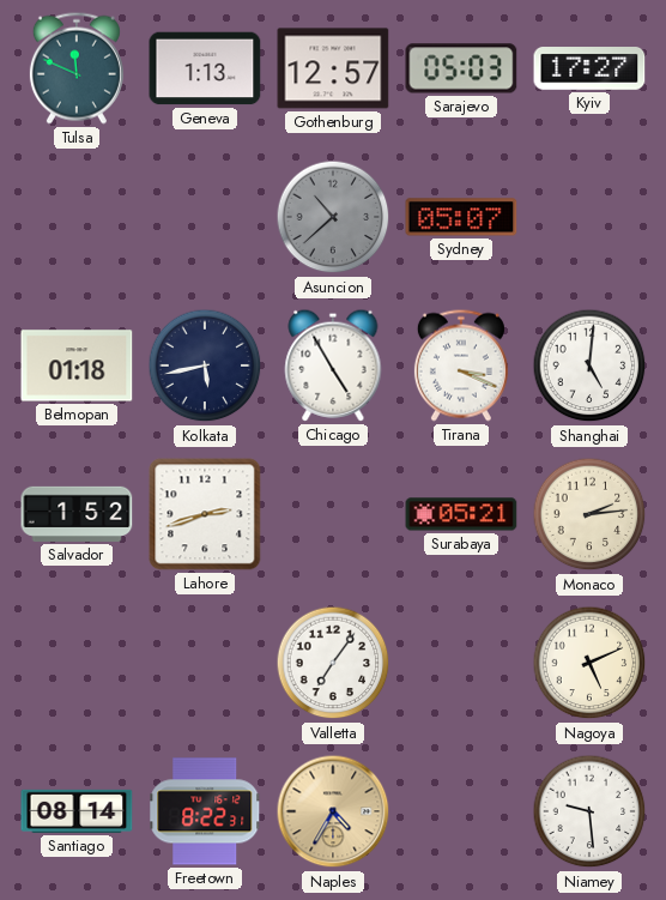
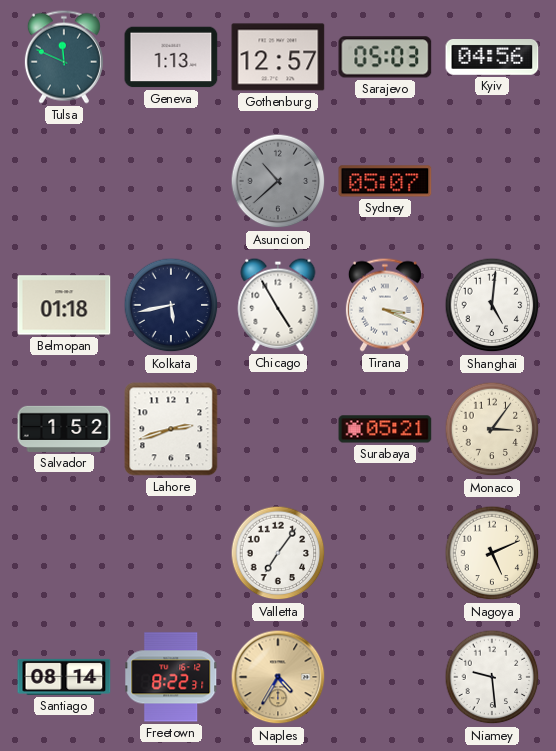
Kyiv: 17:27 -> 04:56
Monaco: 2:14 -> 3:06
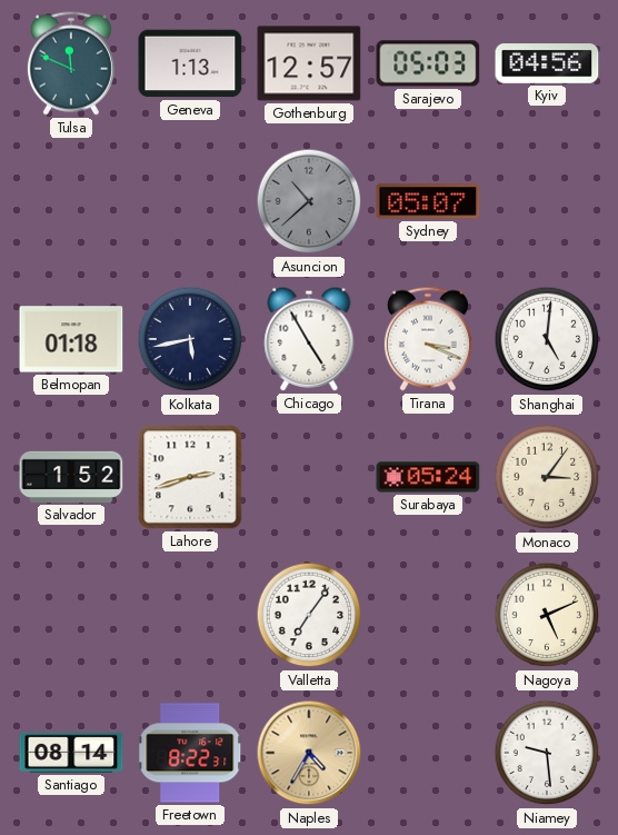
Surabaya: 05:21 -> 05:24
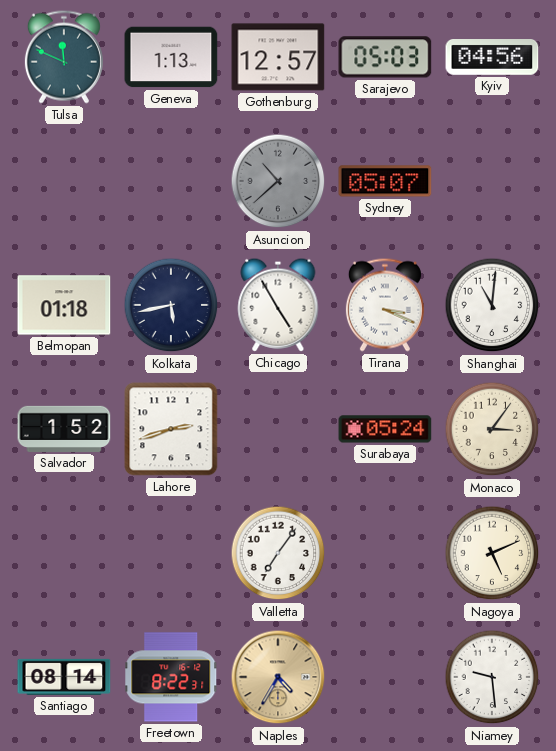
Shanghai: 5:01 -> 11:01
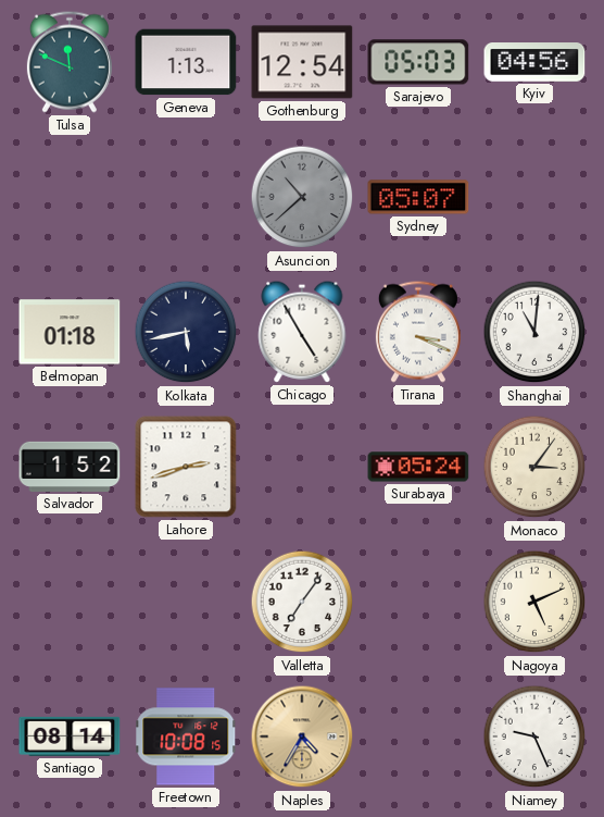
Gothenburg: 12:57 -> 12:54
Freetown: 8:22 -> 10:08
Niamey: 9:29 -> 9:26
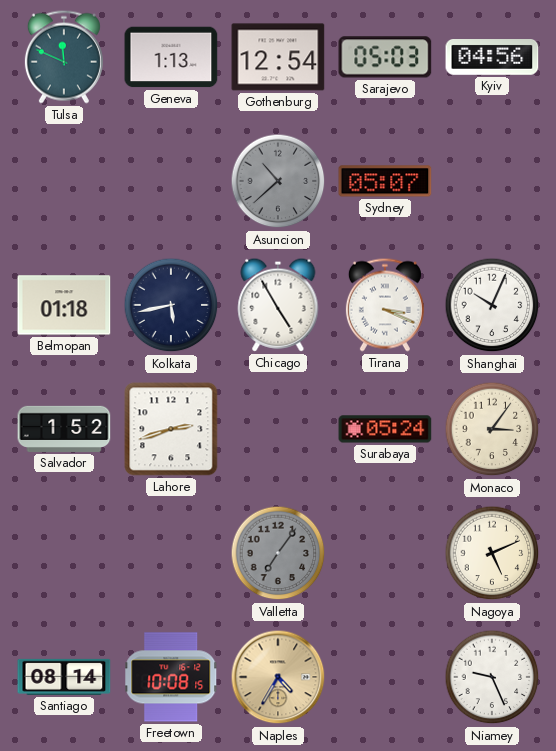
Shanghai: 11:01 -> 10:04
Valletta dial: white -> grey
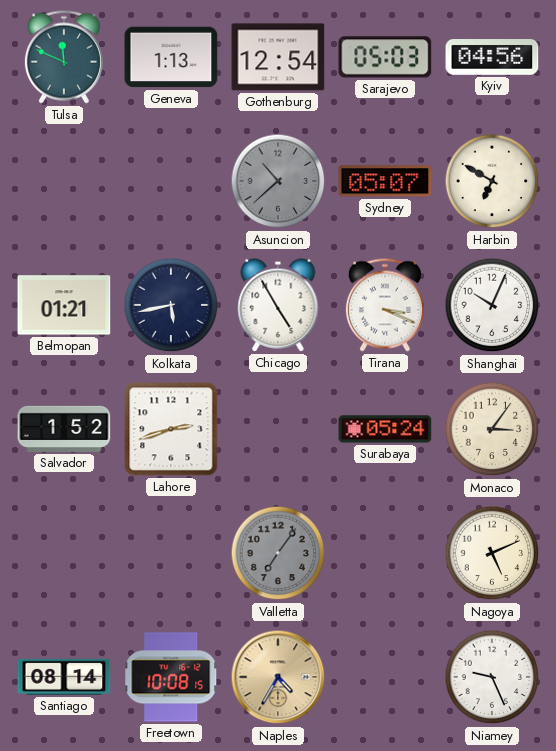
Harbin: none -> 6:50
Belmopan: 01:18 -> 01:21
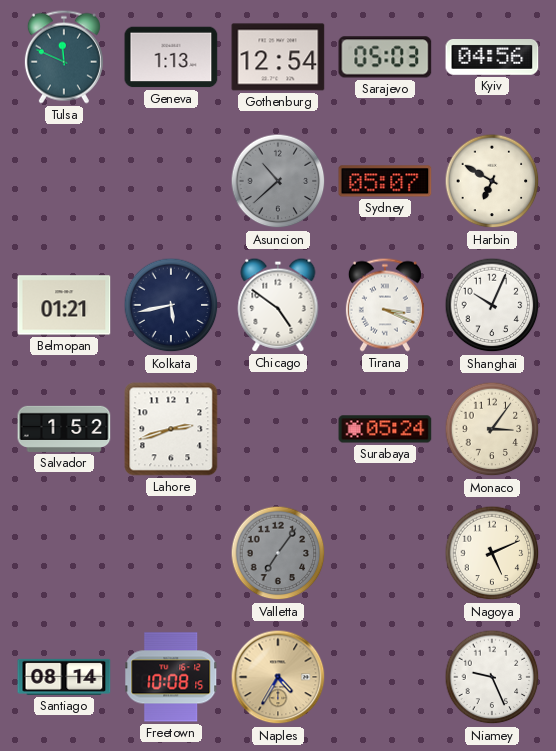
Chicago: 4:55 -> 4:51
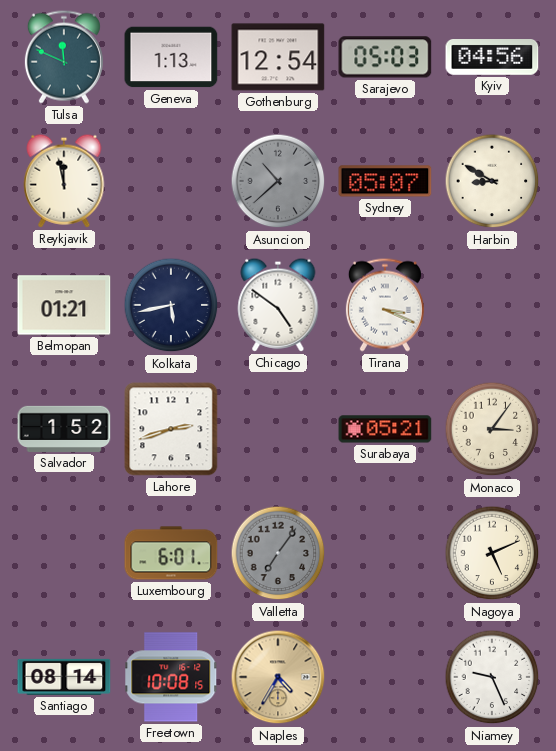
Reykjavik: none -> 11:58
Harbin: 6:50 -> 8:50
Shanghai: 10:04 -> none
Surabaya: 05:24 -> 05:21
Luxembourg: none -> 6:01
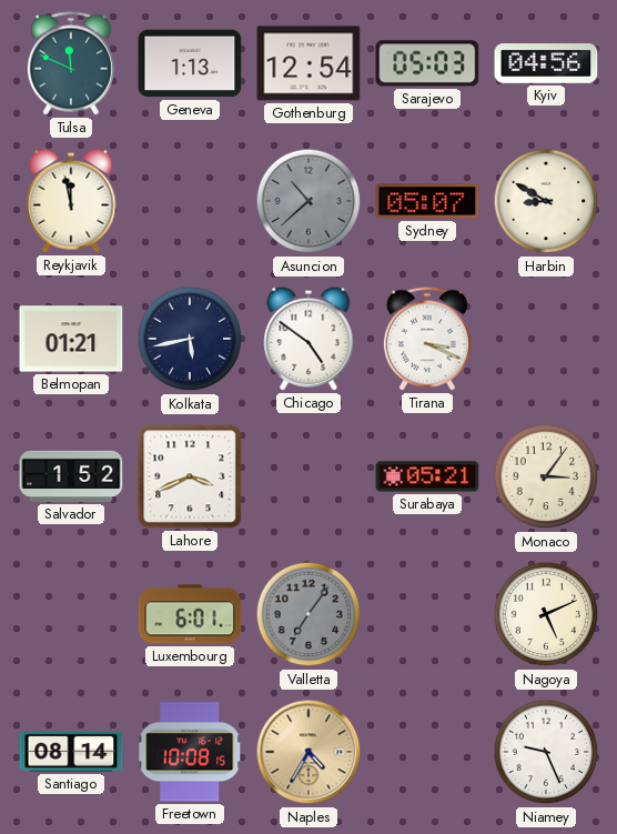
Lahore: 2:42 -> 3:41
